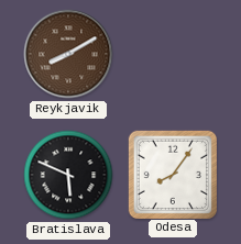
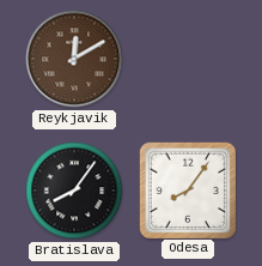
Reykjavik: 8:10 -> 12:10
Bratislava: 5:49 -> 8:06
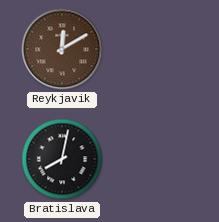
Bratislava: 8:06 -> 8:02
Odesa: 8:06 -> none
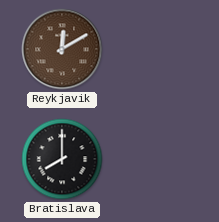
Bratislava: 8:02 -> 8:00
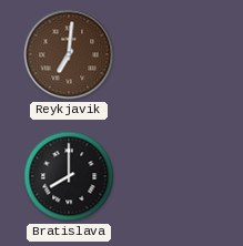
Reykjavik: 12:10 -> 7:01
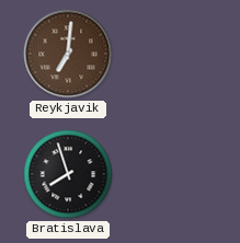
Bratislava: 8:00 -> 7:57
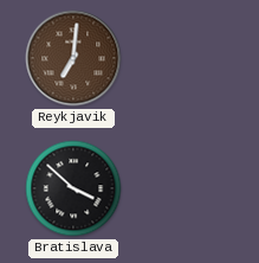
Bratislava: 7:57 -> 3:52
